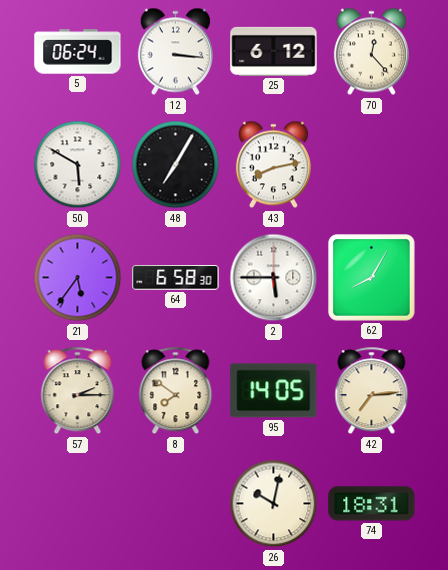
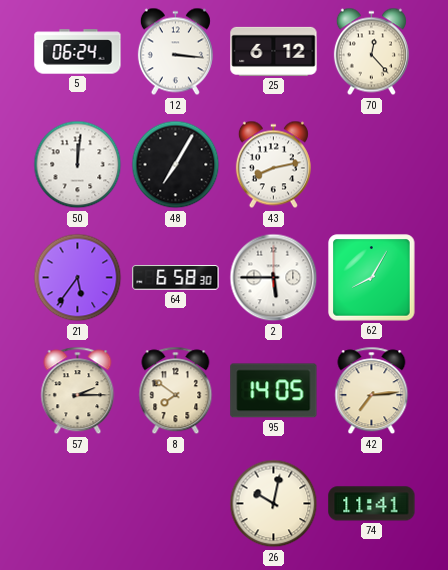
50: 5:50 -> 12:01
74: 18:31 -> 11:41
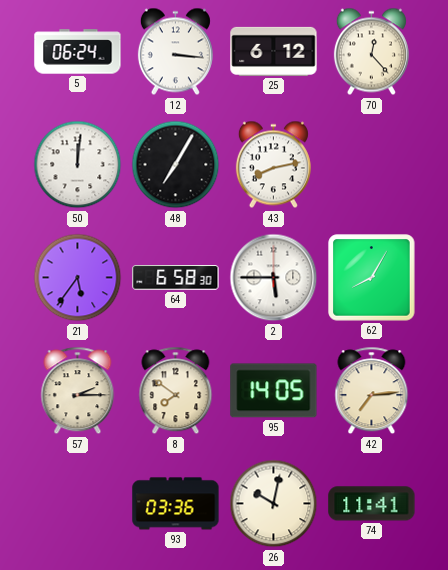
93: none -> 03:36
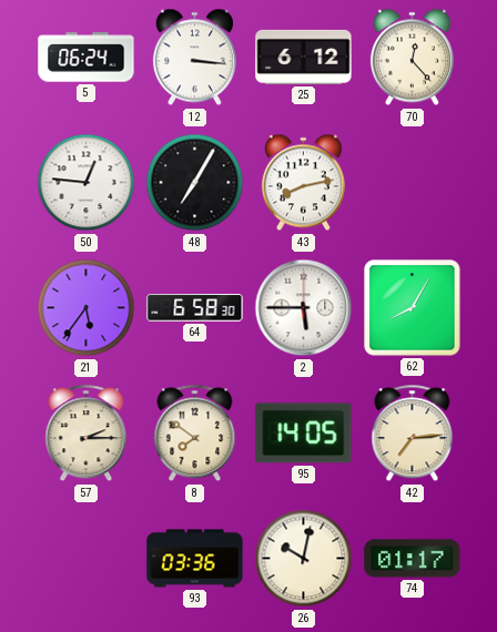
50: 12:01 -> 12:46
74: 11:41 -> 01:17
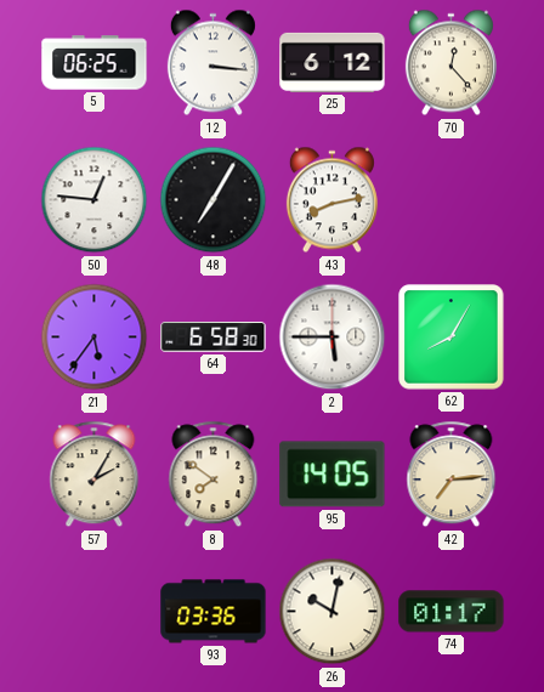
5: 06:24 -> 06:25
57: 2:15 -> 2:05
